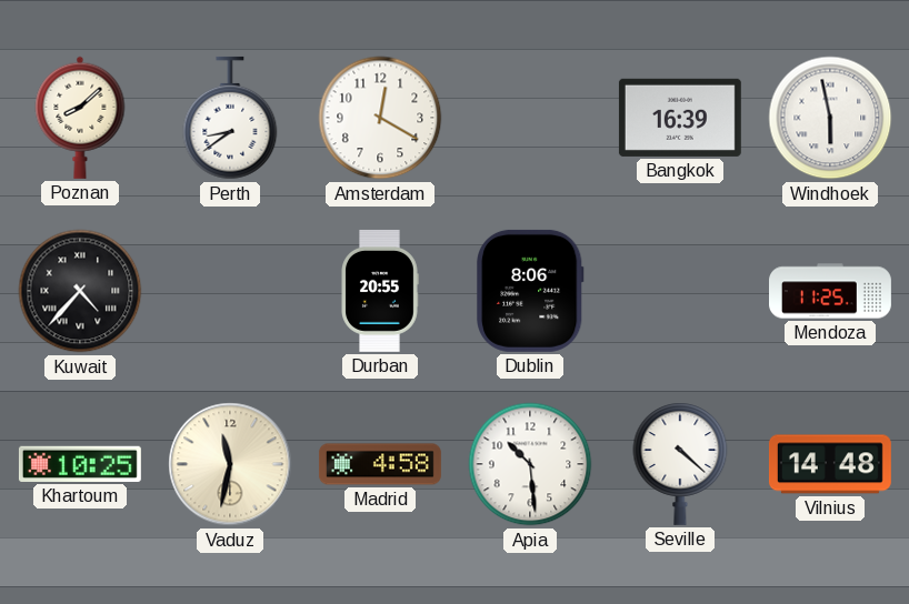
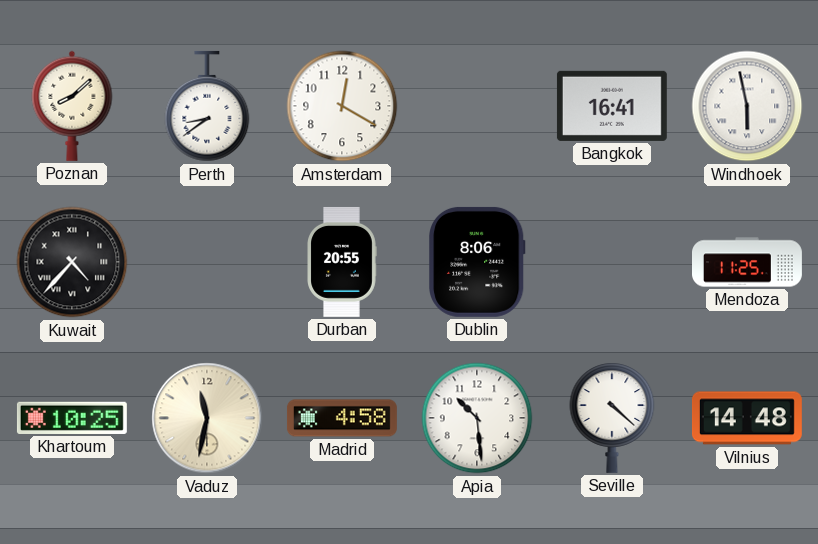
Bangkok: 16:39 -> 16:41
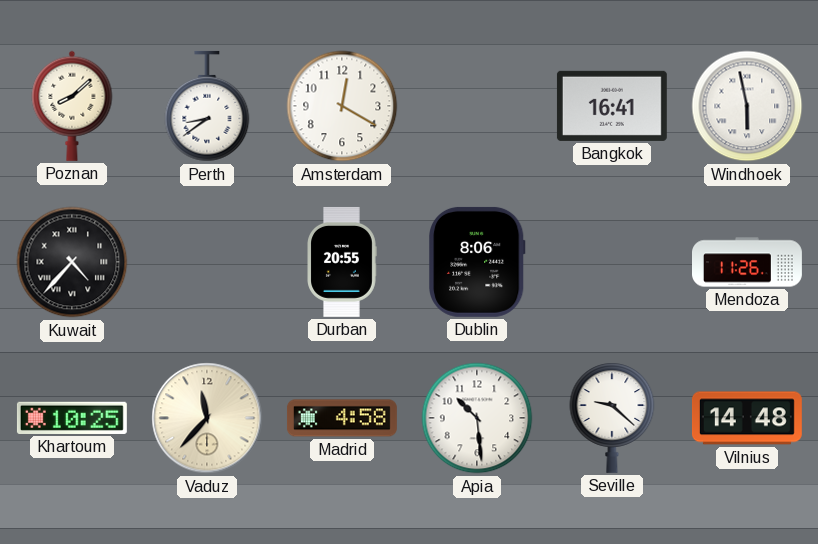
Mendoza: 11:25 -> 11:26
Vaduz: 11:32 -> 11:37
Seville: 4:22 -> 9:22
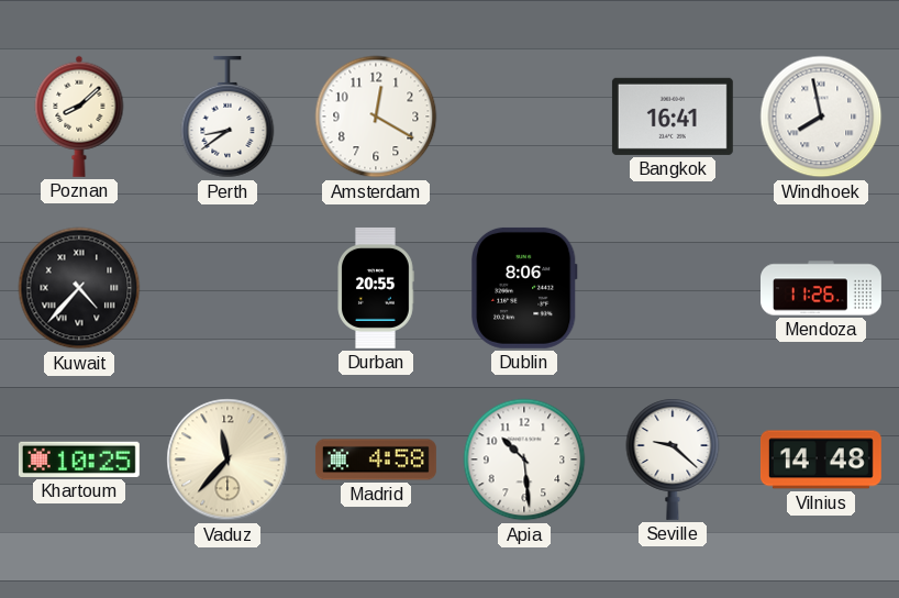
Windhoek: 5:58 -> 7:58
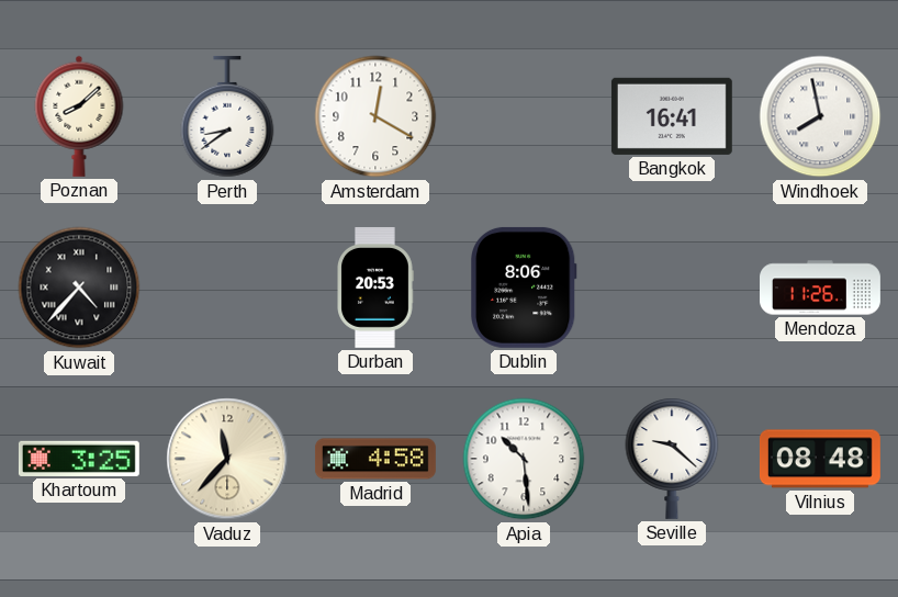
Durban: 20:55 -> 20:53
Khartoum: 10:25 -> 3:25
Vilnius: 14:48 -> 08:48
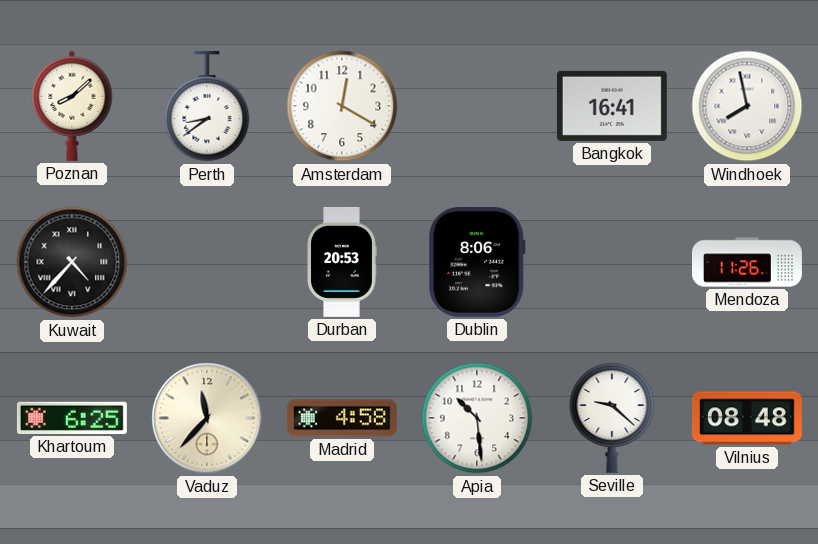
Khartoum: 3:25 -> 6:25
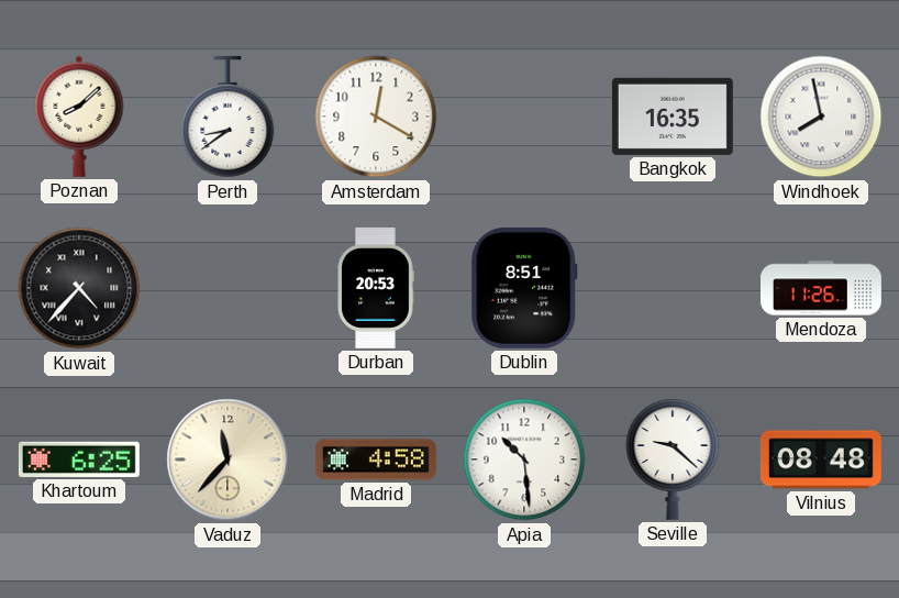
Bangkok: 16:41 -> 16:35
Dublin: 8:06 -> 8:51
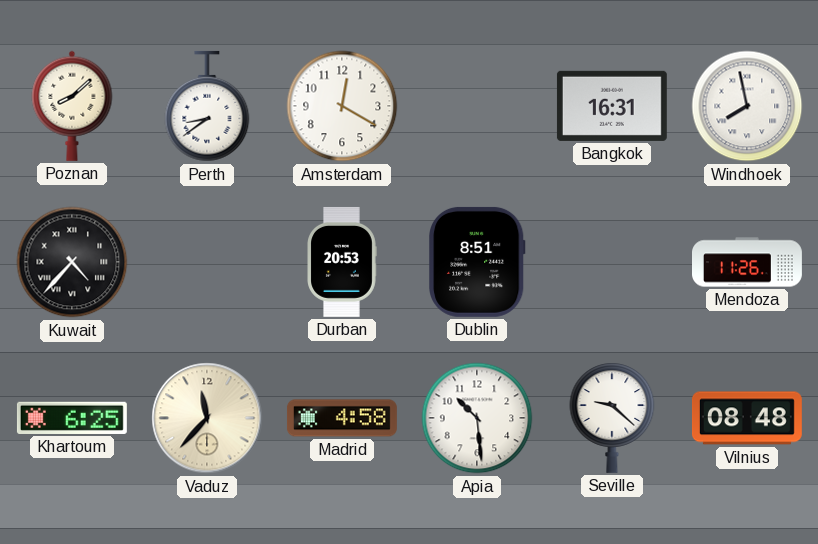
Bangkok: 16:35 -> 16:31
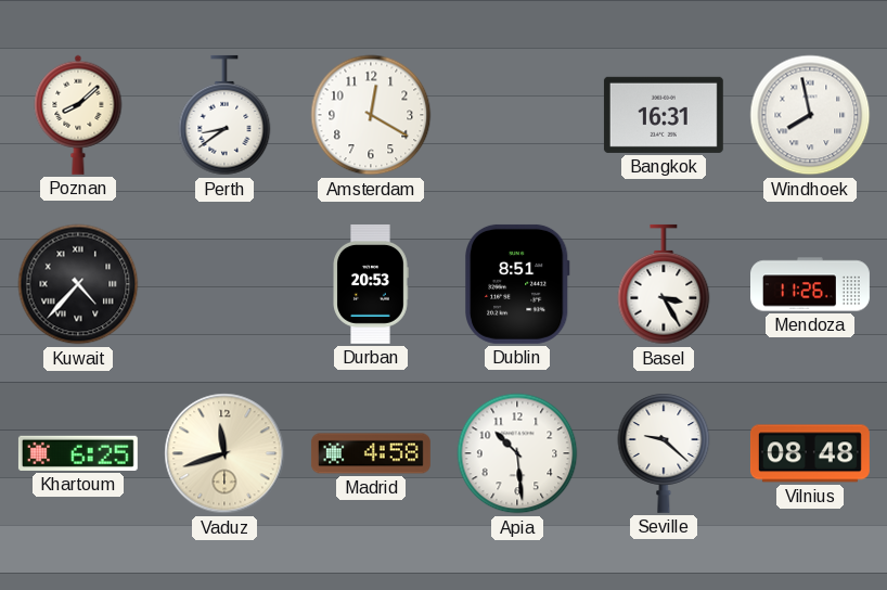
Basel: none -> 3:25
Vaduz: 11:37 -> 11:42
